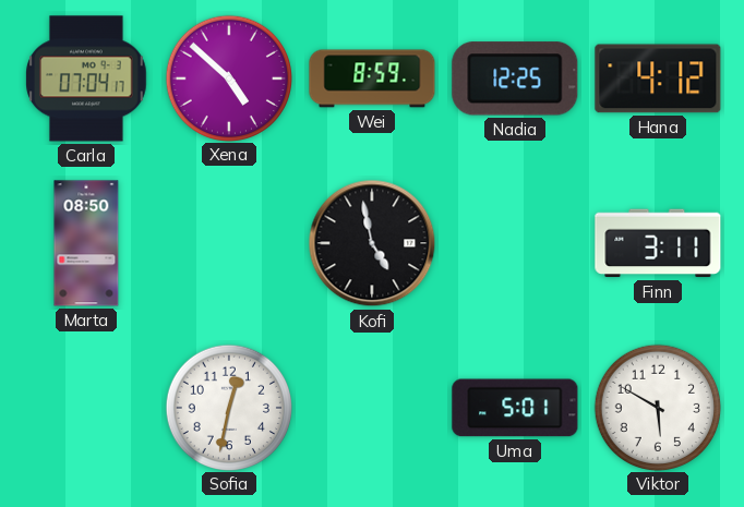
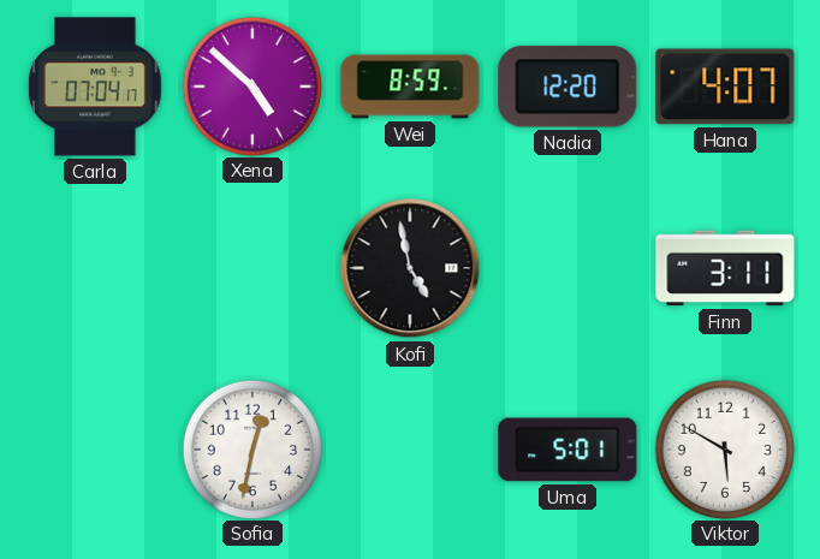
Nadia: 12:25 -> 12:20
Hana: 4:12 -> 4:07
Marta: 08:50 -> none
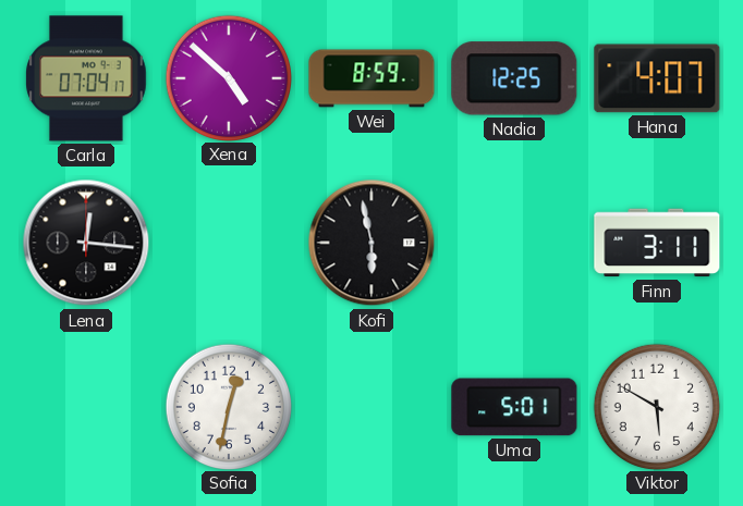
Nadia: 12:20 -> 12:25
Lena: none -> 12:16
Kofi: 4:58 -> 5:58
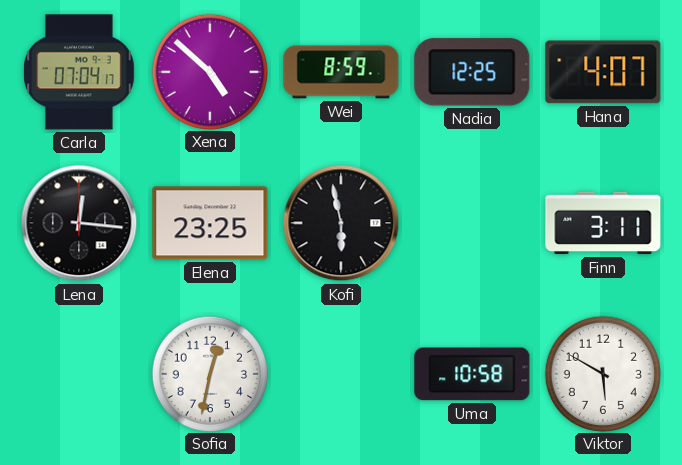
Elena: none -> 23:25
Uma: 5:01 -> 10:58
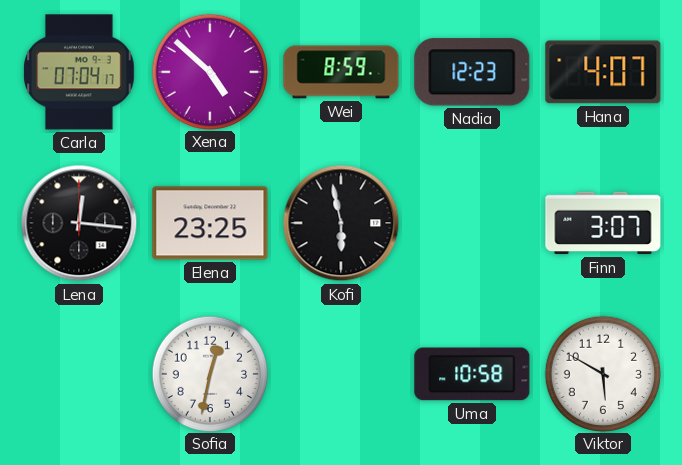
Nadia: 12:25 -> 12:23
Finn: 3:11 -> 3:07
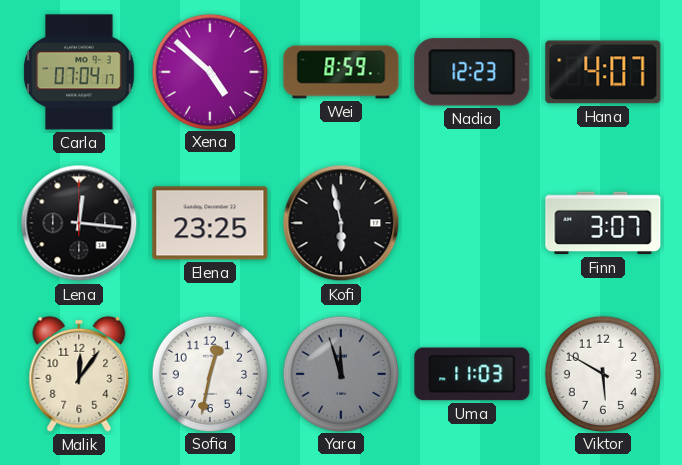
Malik: none -> 12:06
Yara: none -> 11:57
Uma: 10:58 -> 11:03
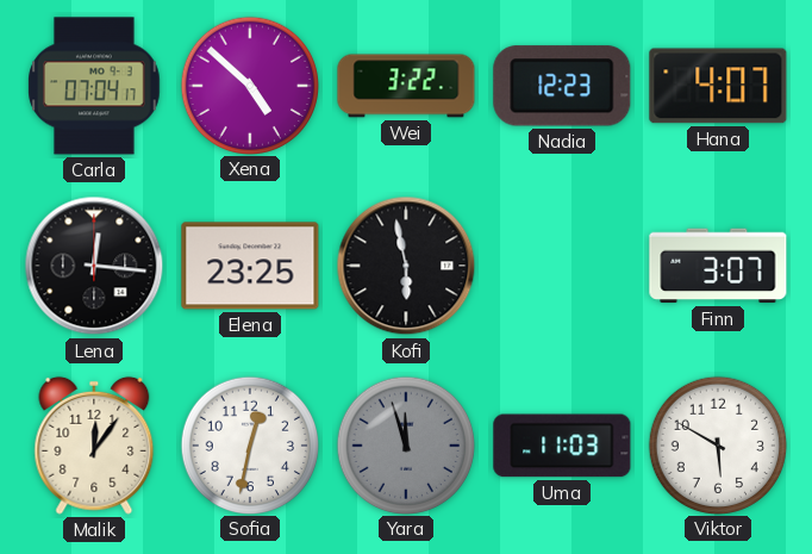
Wei: 8:59 -> 3:22
